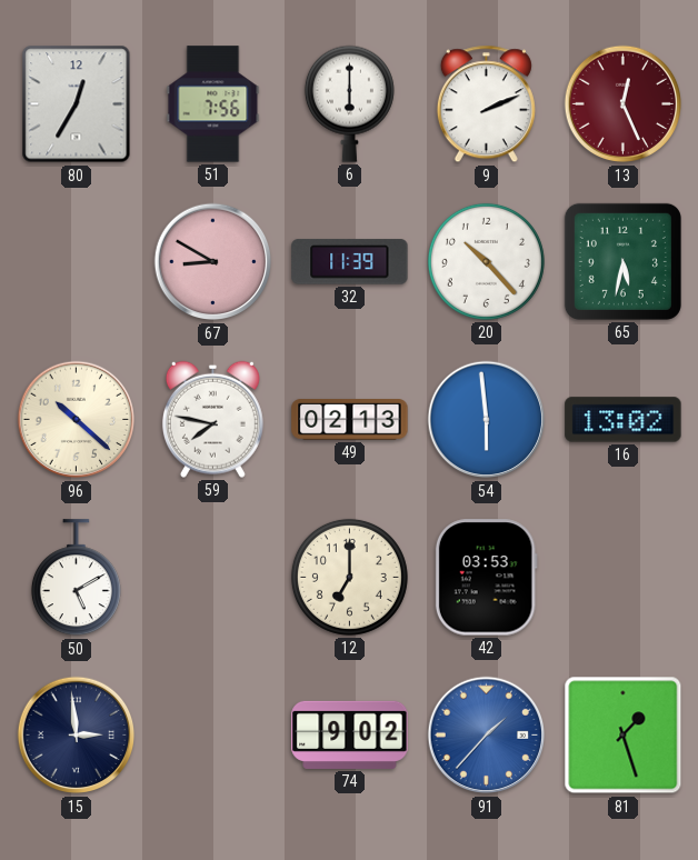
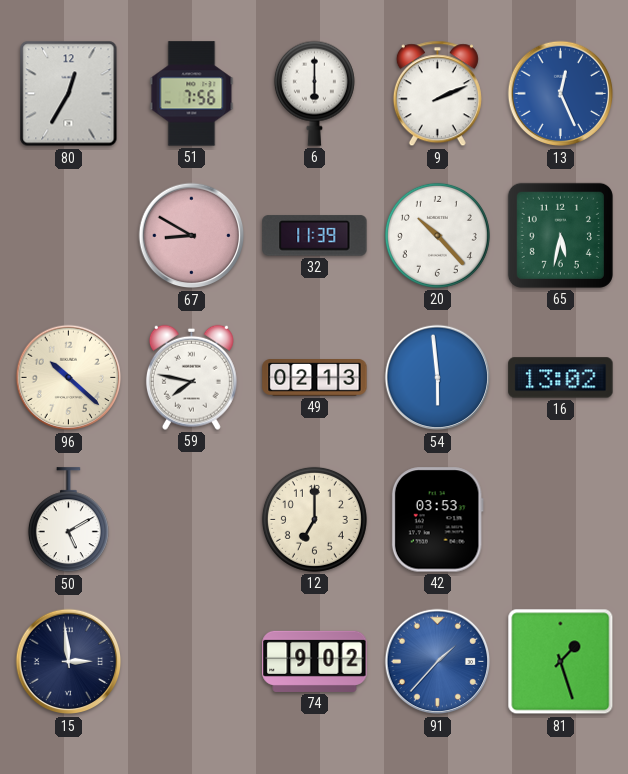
13 dial: burgundy -> blue
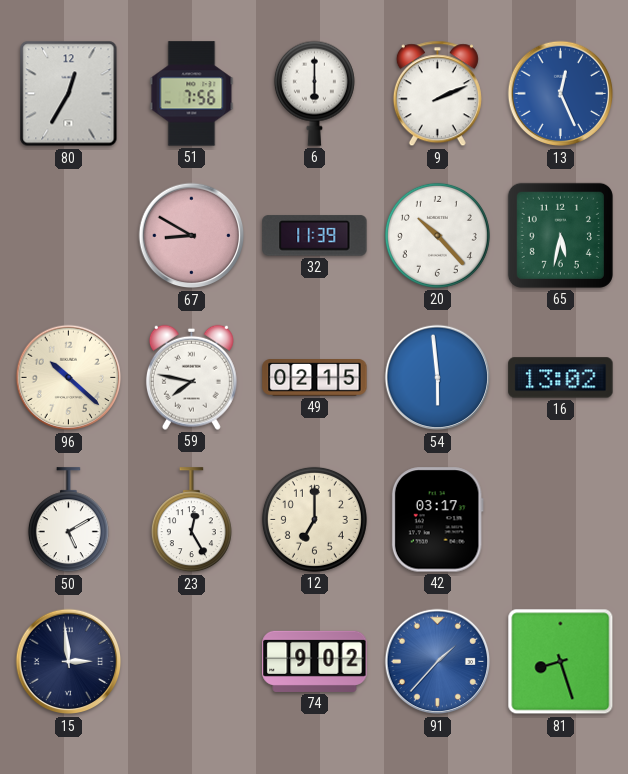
49: 02:13 -> 02:15
23: none -> 12:25
42: 03:53 -> 03:17
81: 1:27 -> 8:27
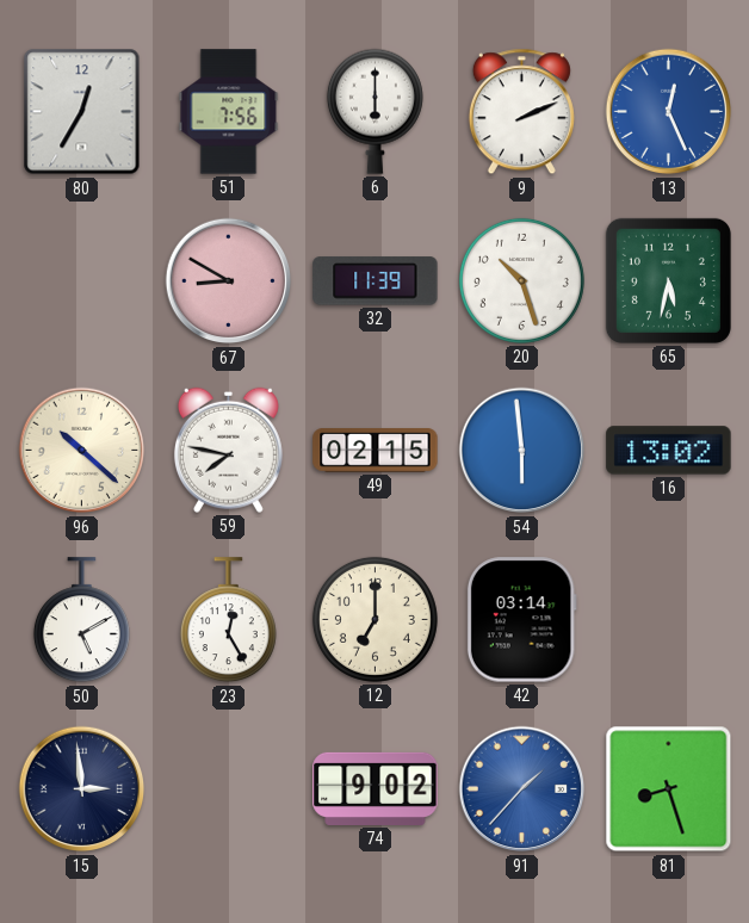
20: 10:23 -> 10:27
42: 03:17 -> 03:14
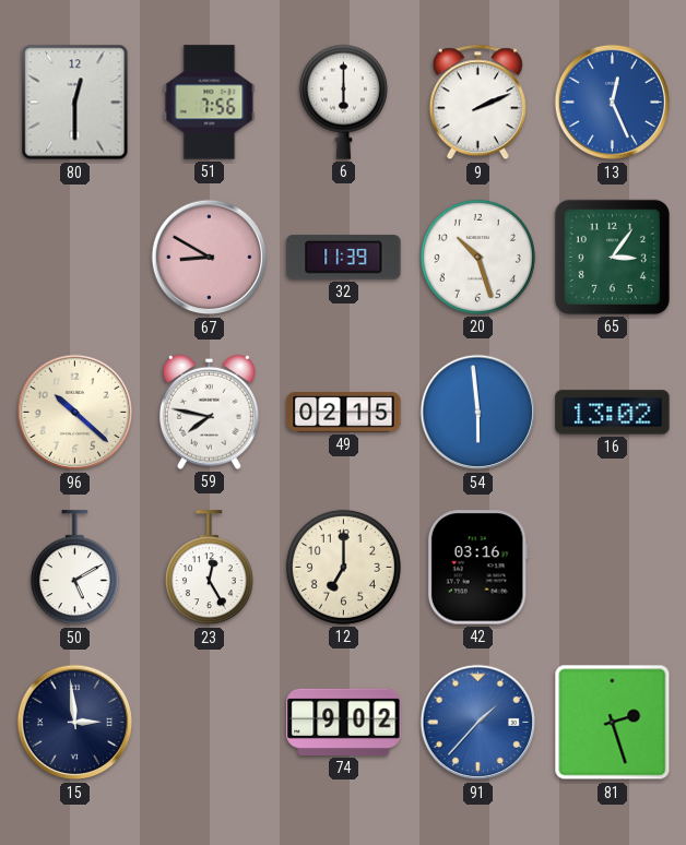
80: 12:35 -> 12:30
65: 5:32 -> 3:06
42: 03:14 -> 03:16
81: 8:27 -> 2:27
